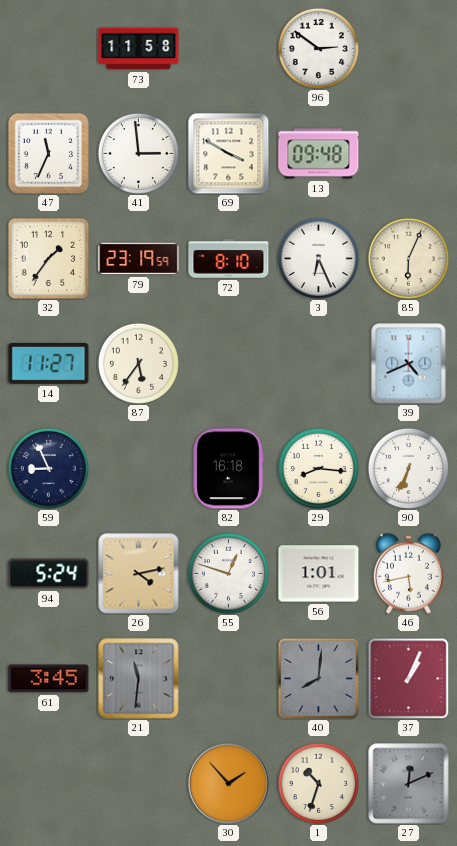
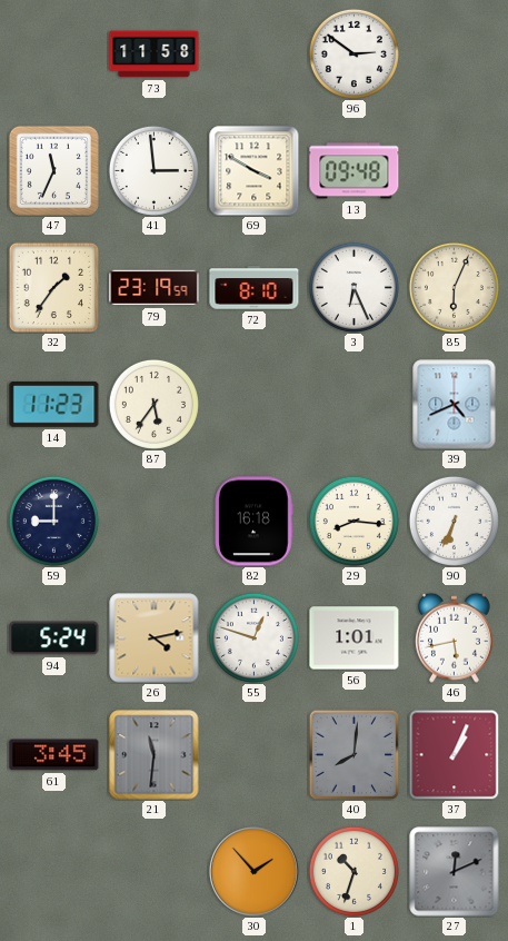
14: 11:27 -> 11:23
59: 8:56 -> 9:00
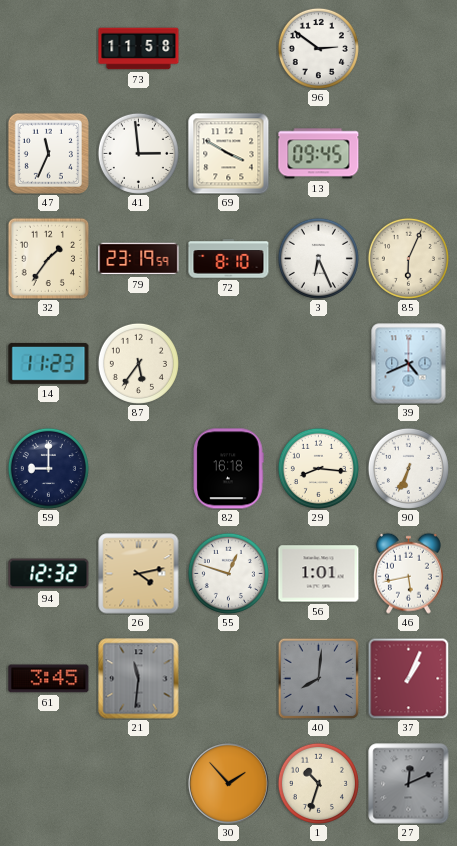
13: 09:48 -> 09:45
94: 5:24 -> 12:32
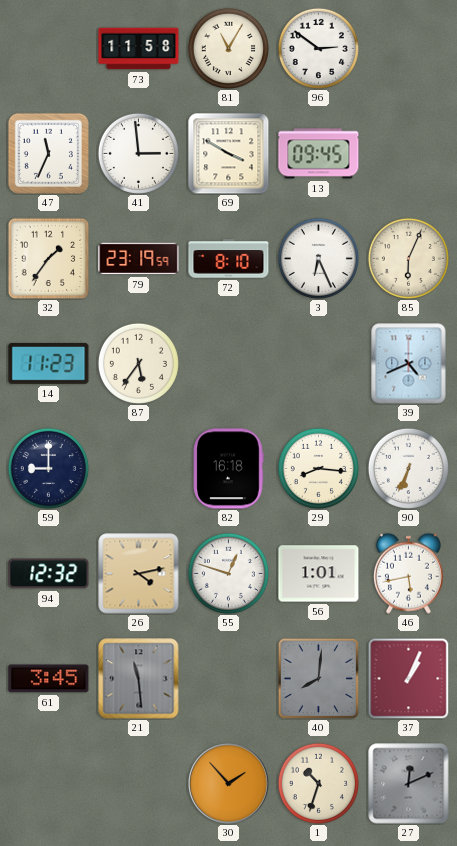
81: none -> 11:05
21: 11:31 -> 11:29
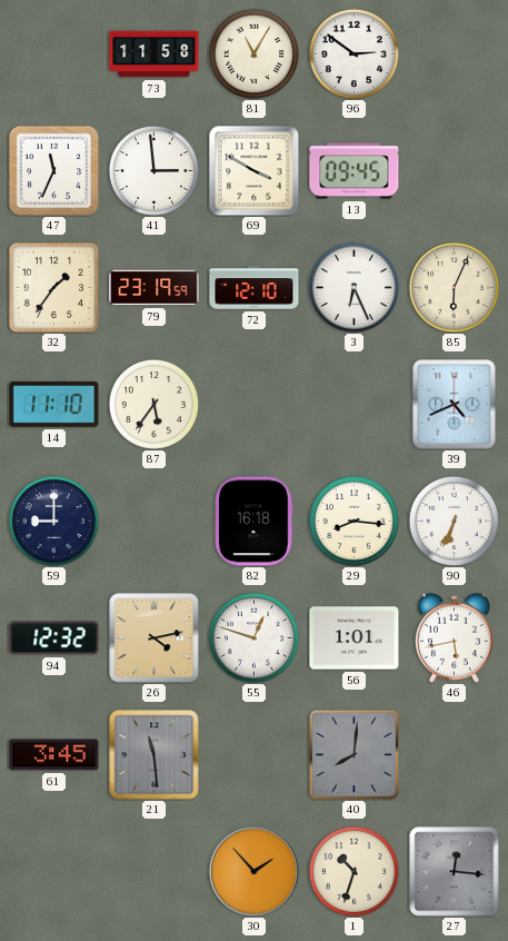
72: 8:10 -> 12:10
14: 11:23 -> 11:10
37: 1:04 -> none
27: 12:11 -> 12:16
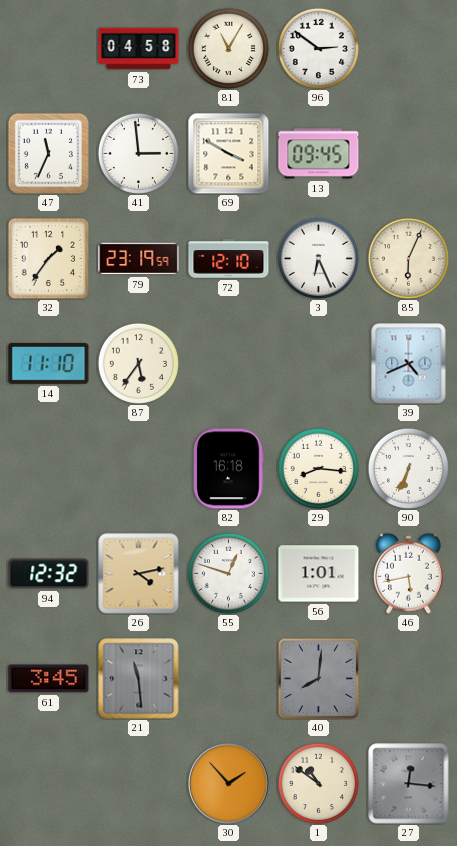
73: 11:58 -> 04:58
59: 9:00 -> none
1: 10:33 -> 10:51
